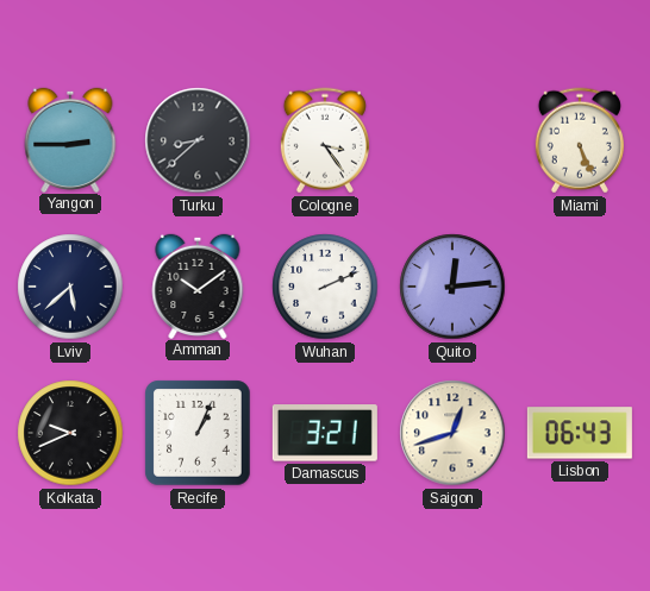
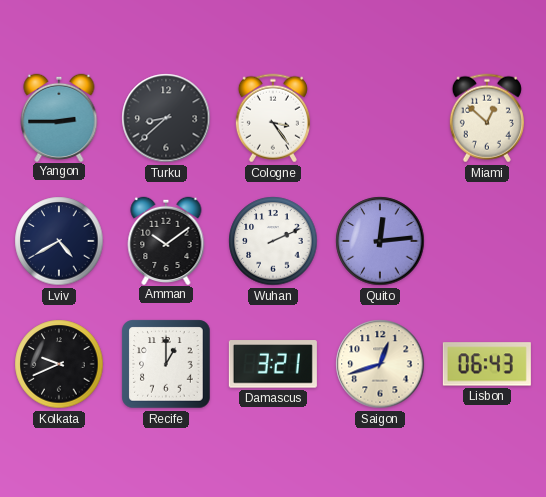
Miami: 5:26 -> 12:52
Lviv: 5:38 -> 4:40
Recife: 1:04 -> 1:00
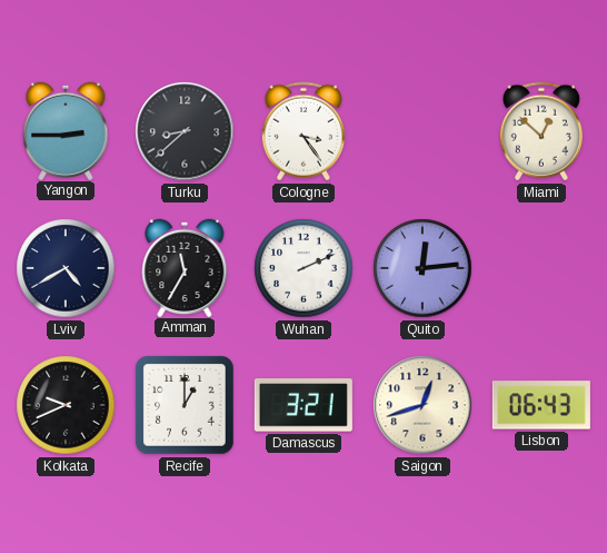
Amman: 10:09 -> 11:35
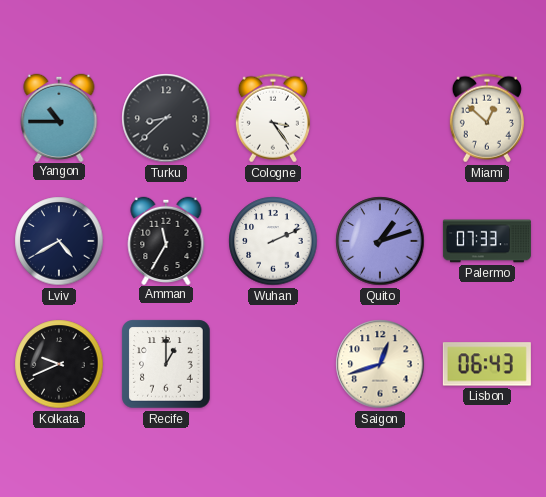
Yangon: 2:45 -> 10:45
Quito: 12:14 -> 1:12
Palermo: none -> 07:33
Damascus: 3:21 -> none
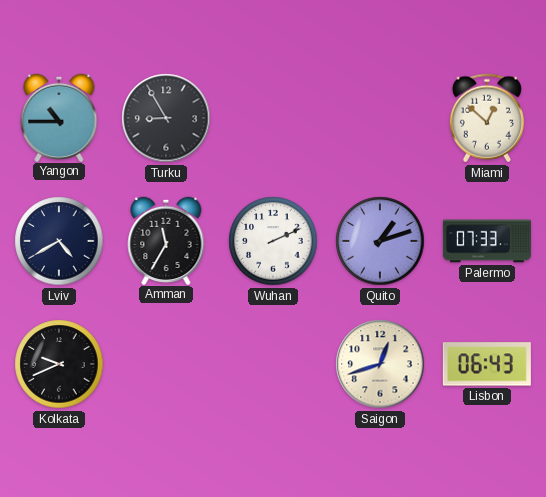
Turku: 8:38 -> 8:55
Cologne: 3:24 -> none
Recife: 1:00 -> none
